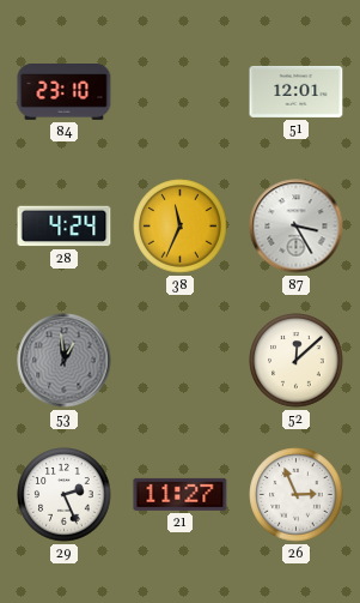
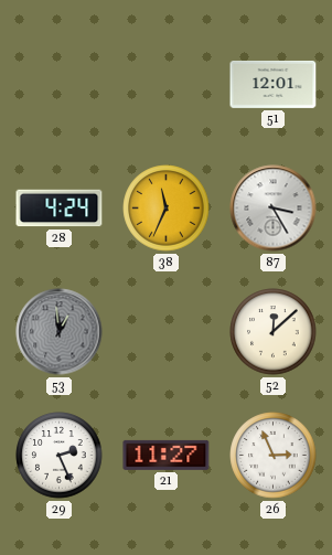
84: 23:10 -> none
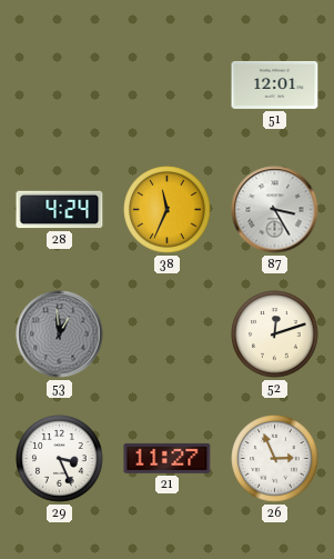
52: 12:08 -> 12:12
29: 2:26 -> 3:26
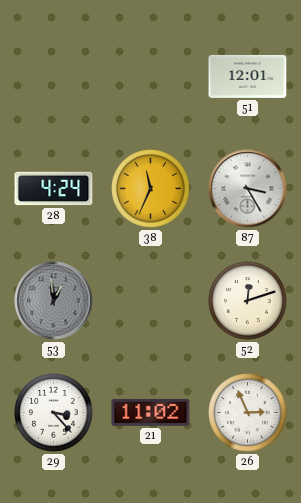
29: 3:26 -> 3:23
21: 11:27 -> 11:02
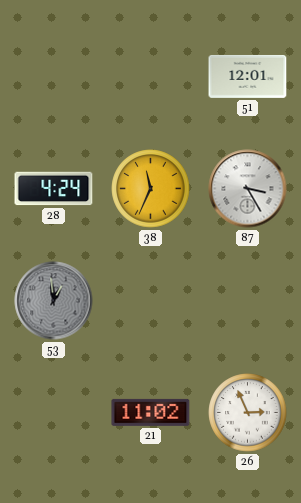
52: 12:12 -> none
29: 3:23 -> none
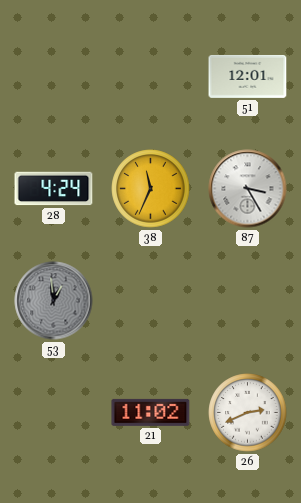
26: 2:56 -> 2:41
